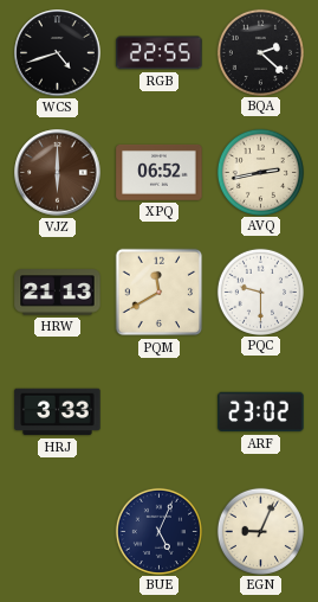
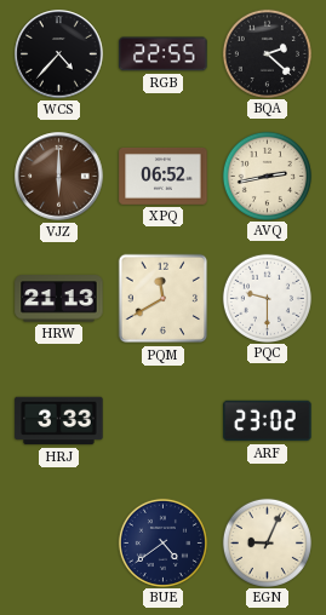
WCS: 4:42 -> 4:37
BUE: 5:04 -> 4:39
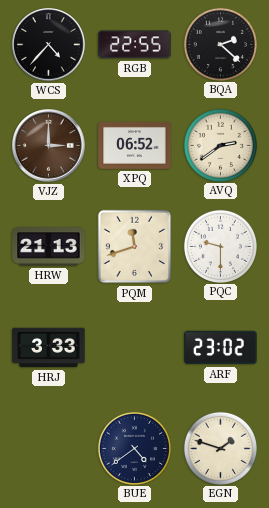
VJZ: 6:00 -> 3:00
AVQ: 2:43 -> 2:39
PQM: 11:40 -> 11:42
EGN: 9:04 -> 1:48
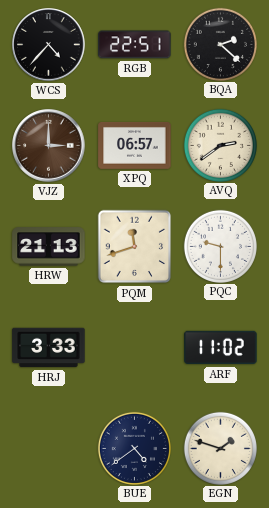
RGB: 22:55 -> 22:51
XPQ: 06:52 -> 06:57
ARF: 23:02 -> 11:02
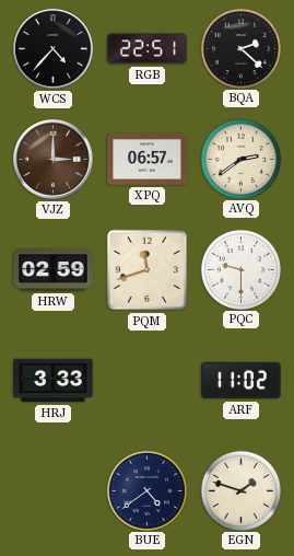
HRW: 21:13 -> 02:59
